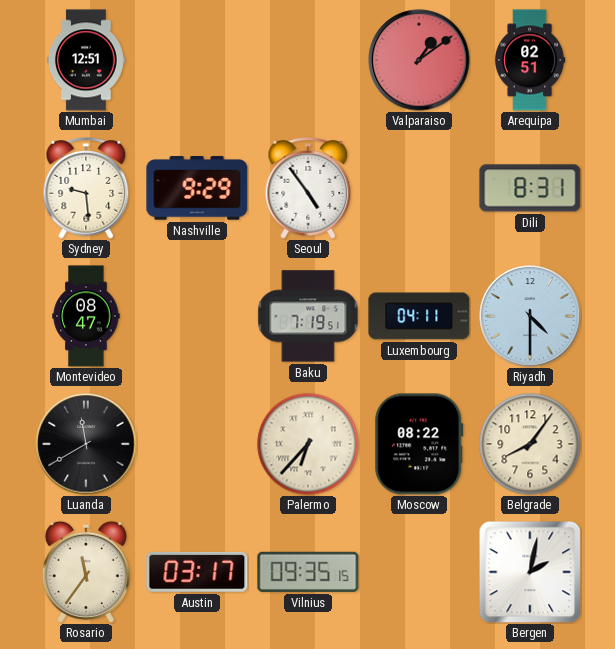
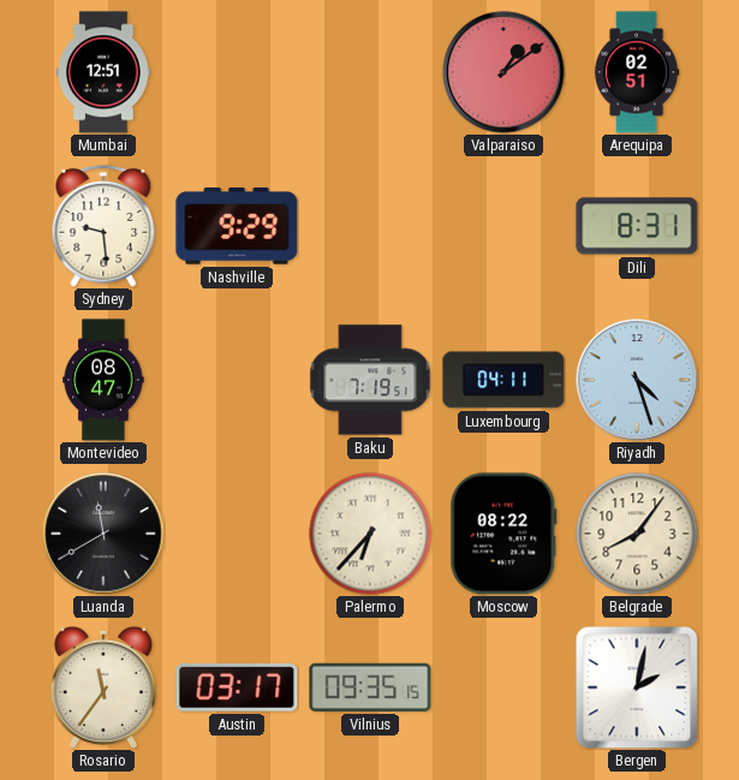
Seoul: 4:54 -> none
Riyadh: 4:30 -> 4:27
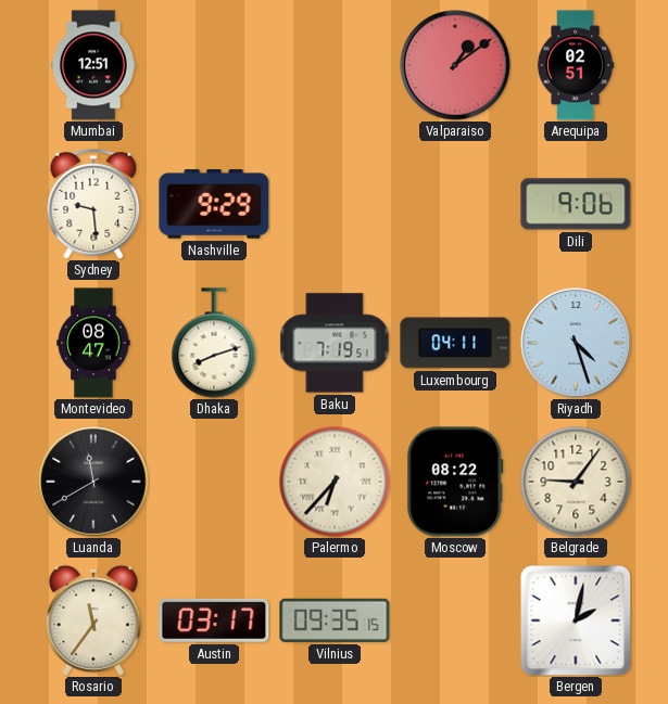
Dili: 8:31 -> 9:06
Dhaka: none -> 8:12
Belgrade: 8:06 -> 9:06
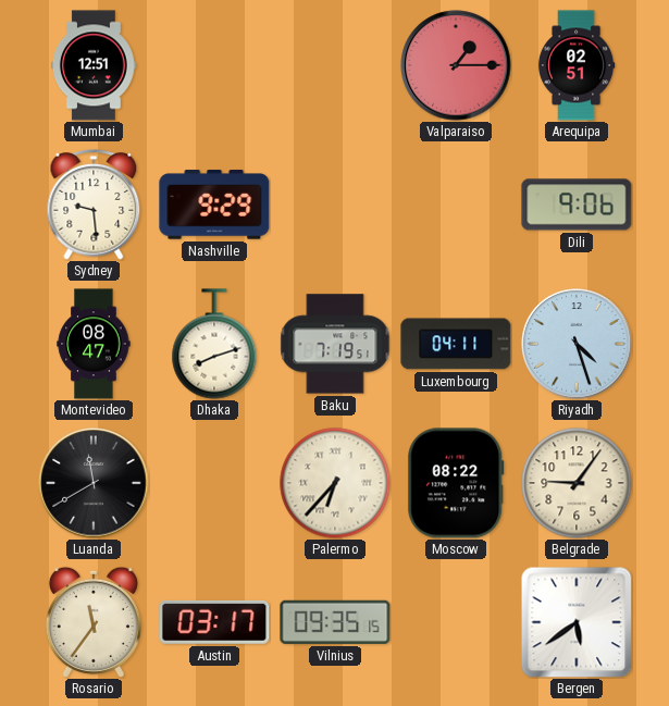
Valparaiso: 1:09 -> 1:15
Bergen: 2:02 -> 5:39
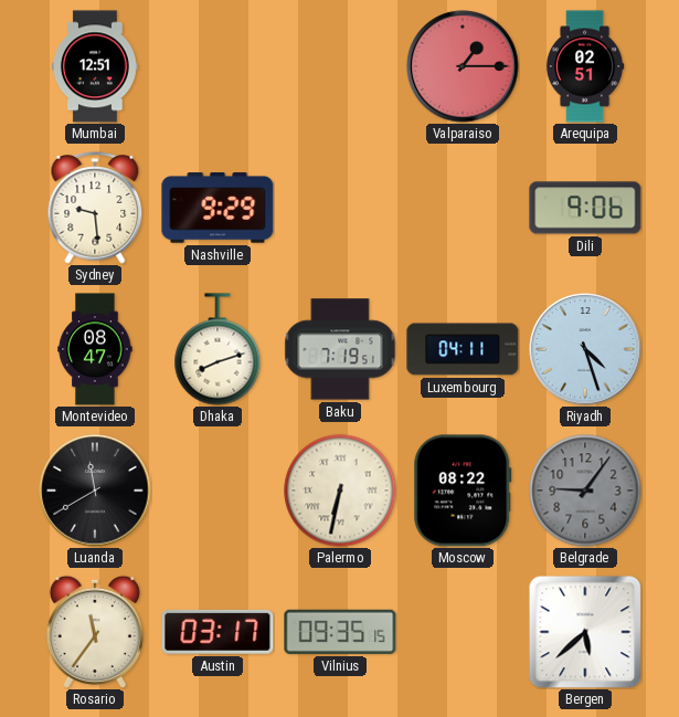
Palermo: 6:37 -> 6:32
Belgrade dial: cream -> grey
Bergen: 5:39 -> 5:38
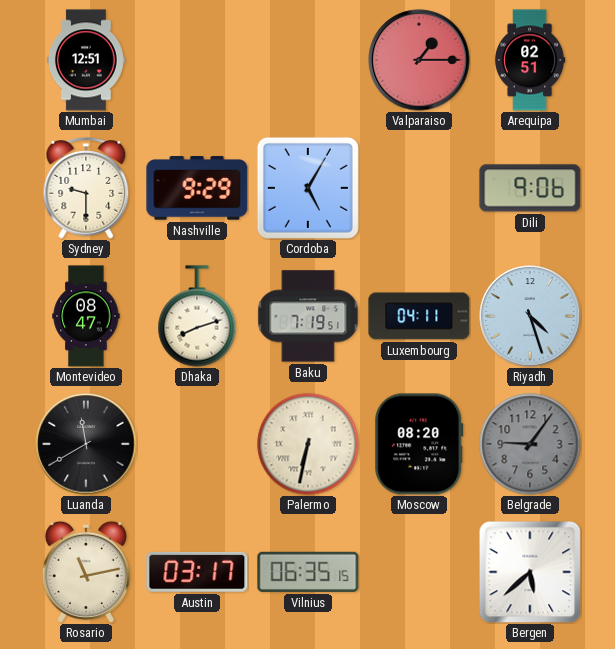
Sydney: 9:29 -> 9:30
Cordoba: none -> 5:05
Moscow: 08:22 -> 08:20
Rosario: 11:36 -> 11:13
Vilnius: 09:35 -> 06:35
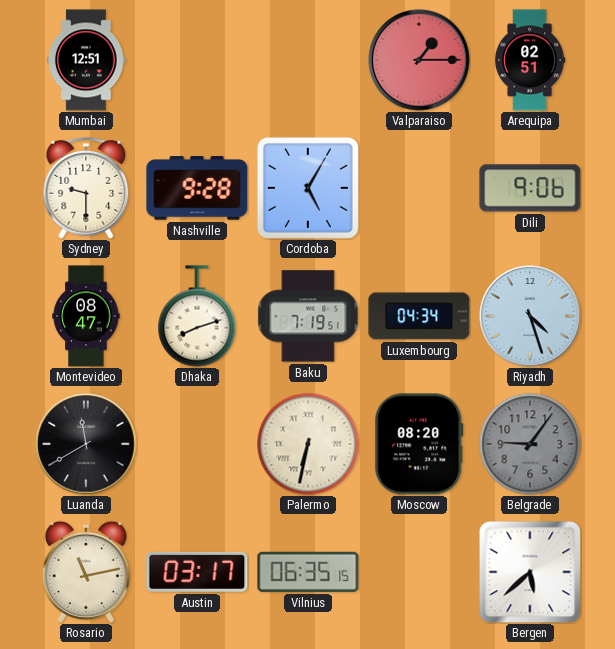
Nashville: 9:29 -> 9:28
Luxembourg: 04:11 -> 04:34
